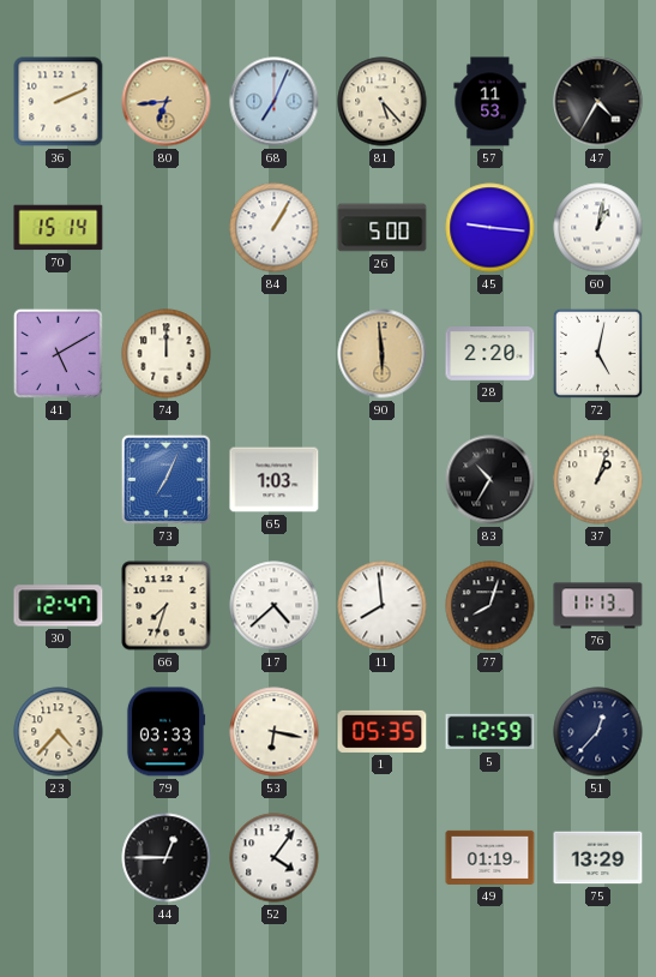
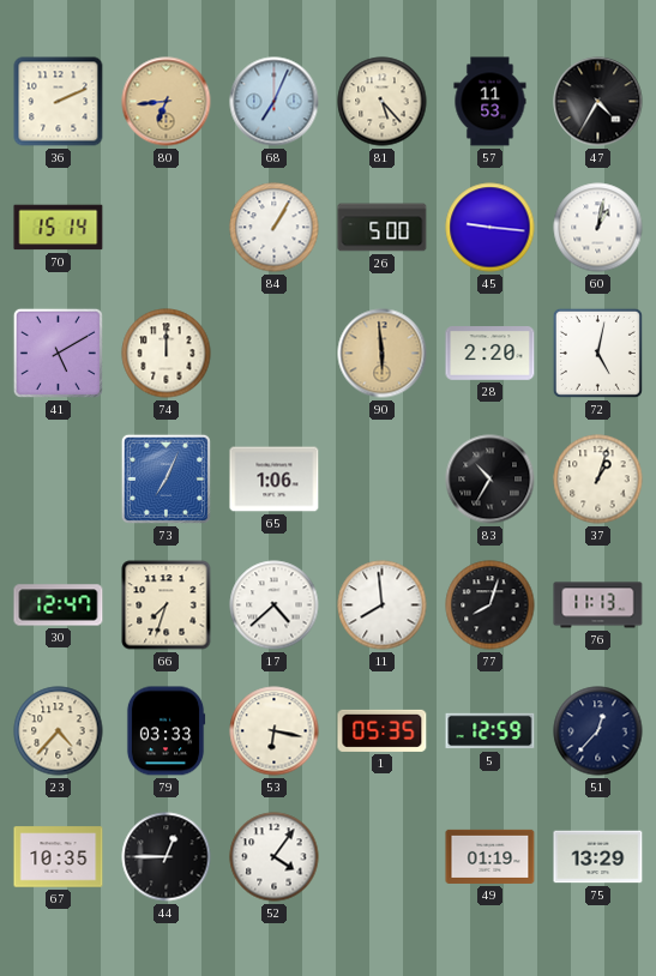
65: 1:03 -> 1:06
67: none -> 10:35
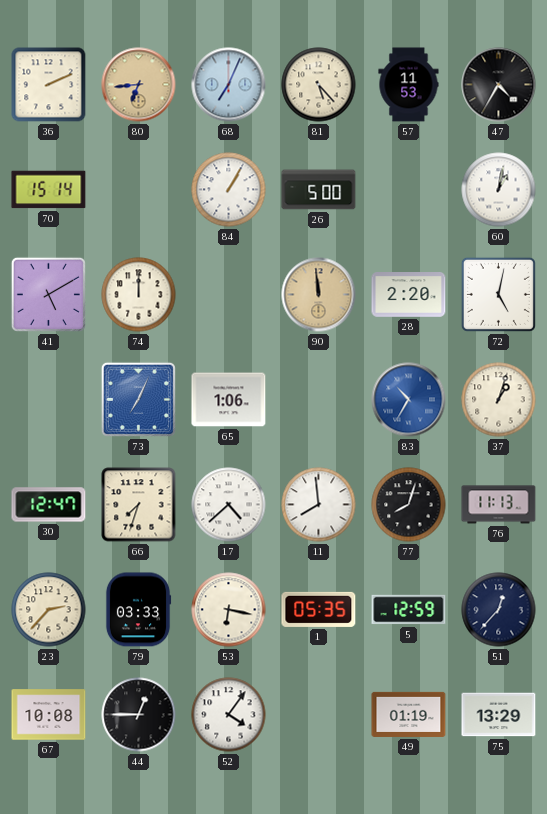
45: 9:16 -> none
90: 5:59 -> 11:59
83 dial: black -> blue
23: 4:37 -> 2:37
67: 10:35 -> 10:08
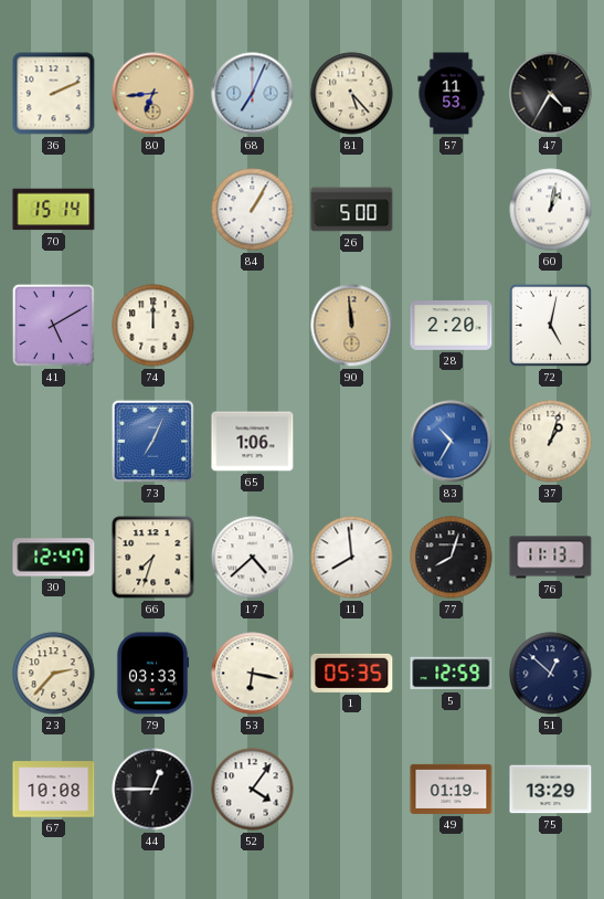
51: 12:37 -> 12:52
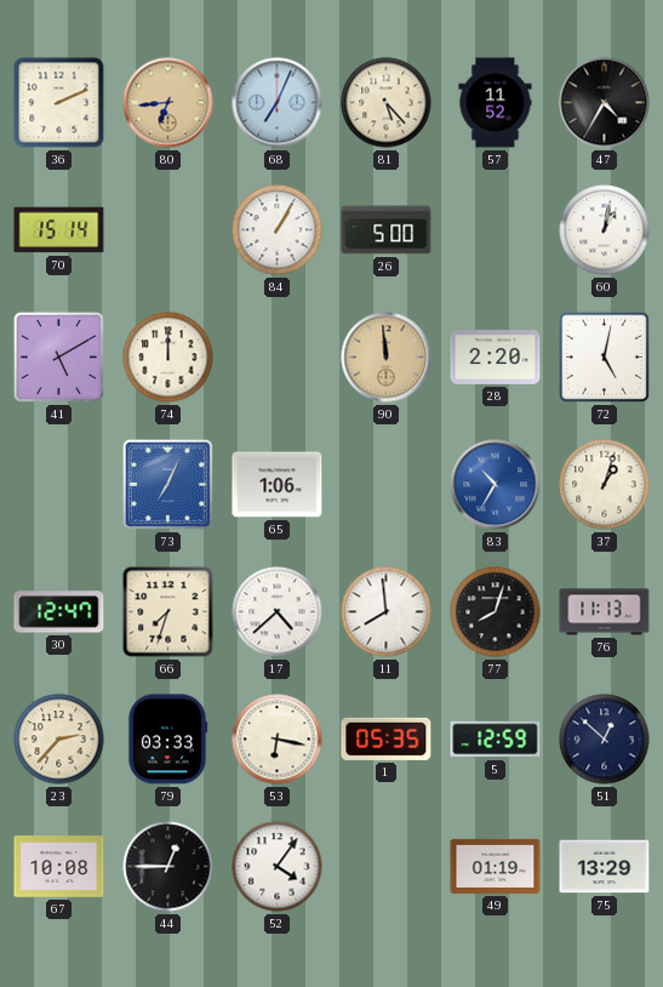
57: 11:53 -> 11:52
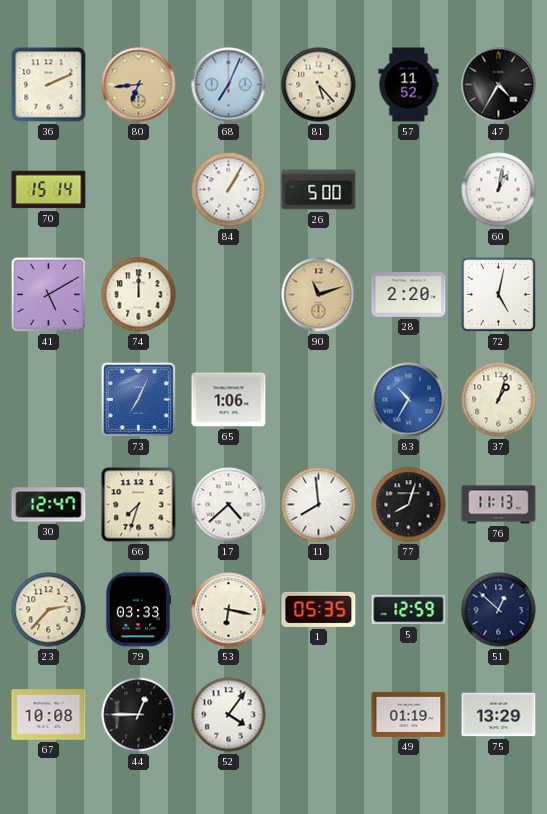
90: 11:59 -> 11:12
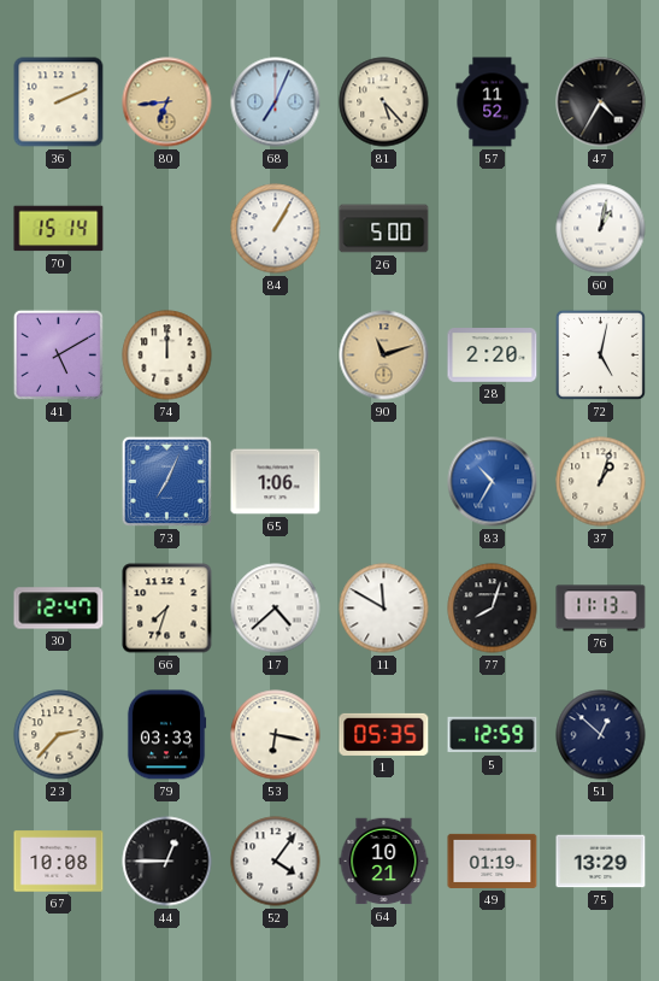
11: 7:59 -> 11:50
64: none -> 10:21
